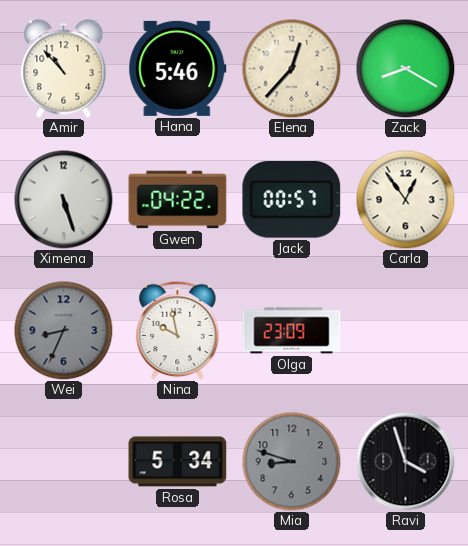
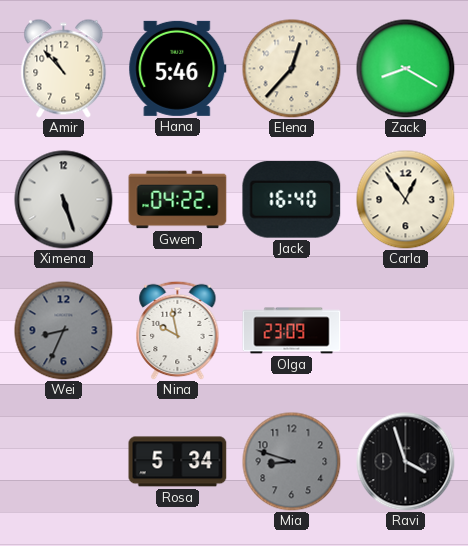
Jack: 00:57 -> 16:40
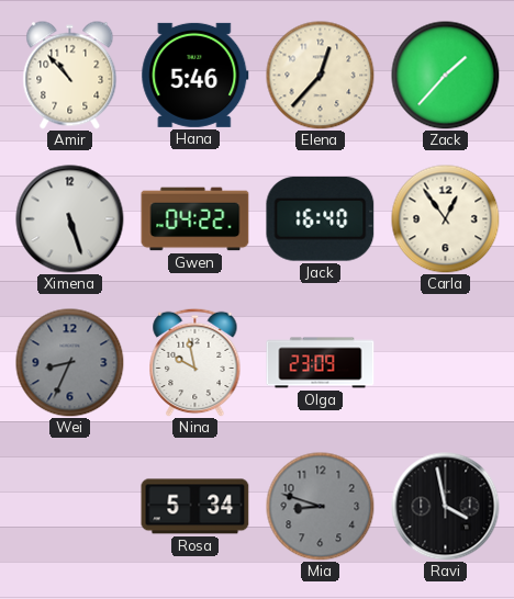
Zack: 8:20 -> 1:37
Ravi: 3:57 -> 3:58
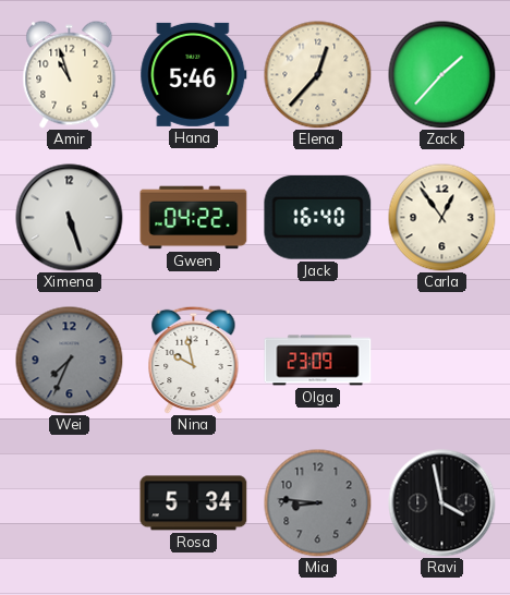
Amir: 10:53 -> 10:57
Wei: 8:34 -> 7:34
Mia: 8:48 -> 8:46
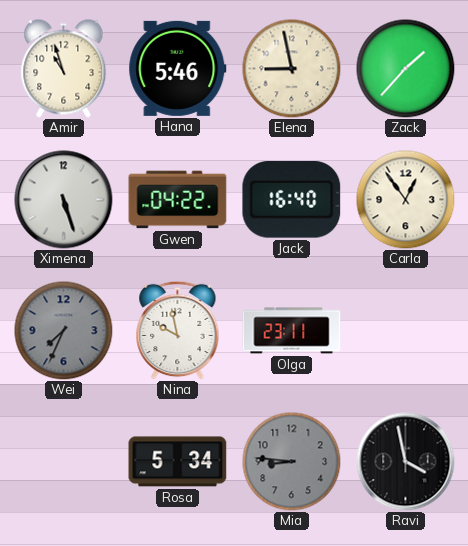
Elena: 12:37 -> 8:58
Olga: 23:09 -> 23:11
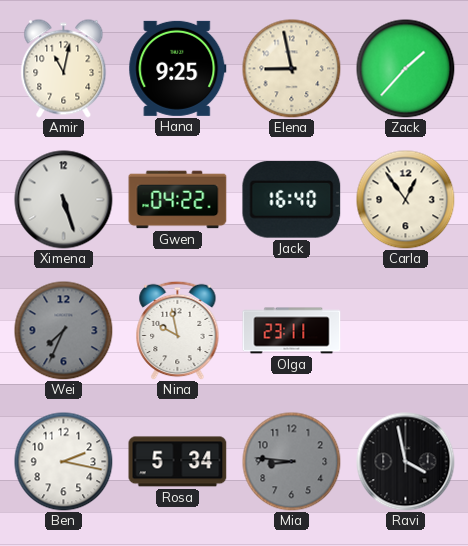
Amir: 10:57 -> 11:02
Hana: 5:46 -> 9:25
Ben: none -> 2:17
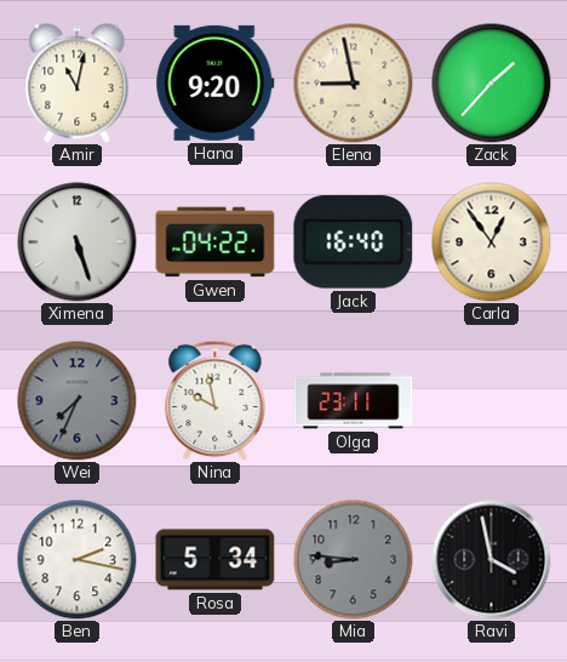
Hana: 9:25 -> 9:20
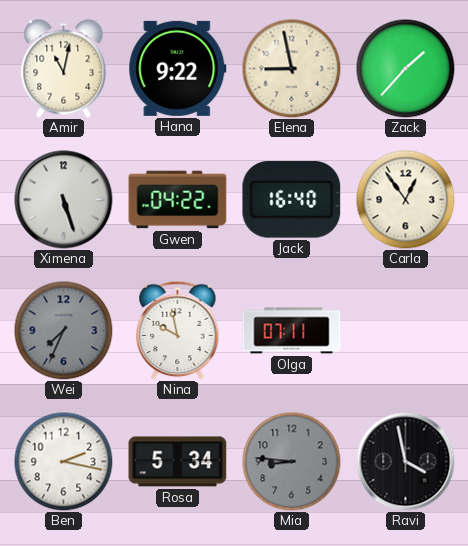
Hana: 9:20 -> 9:22
Olga: 23:11 -> 07:11
